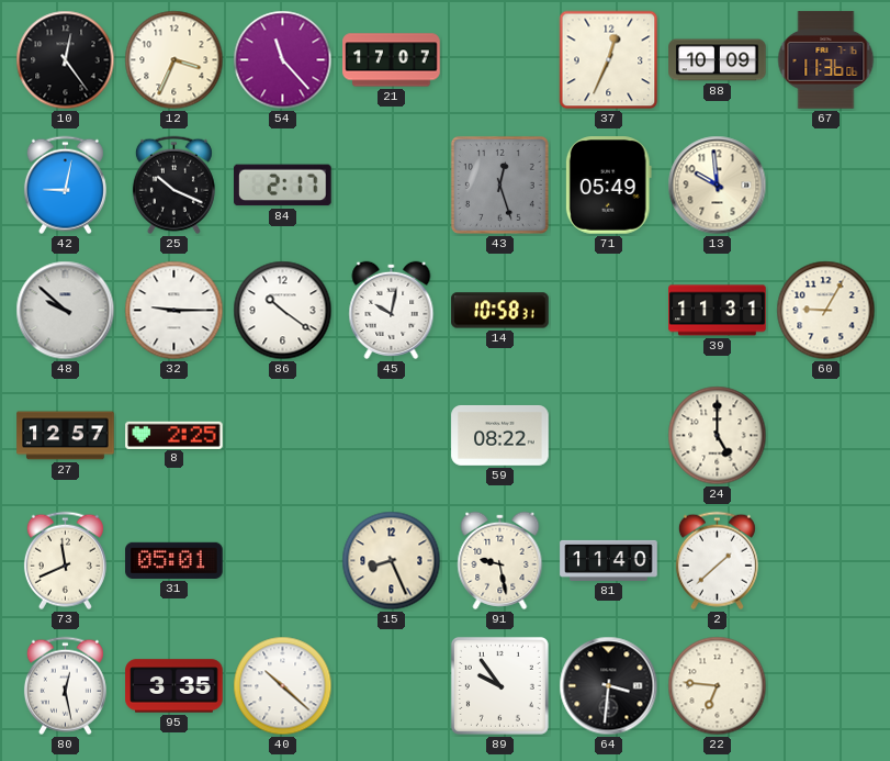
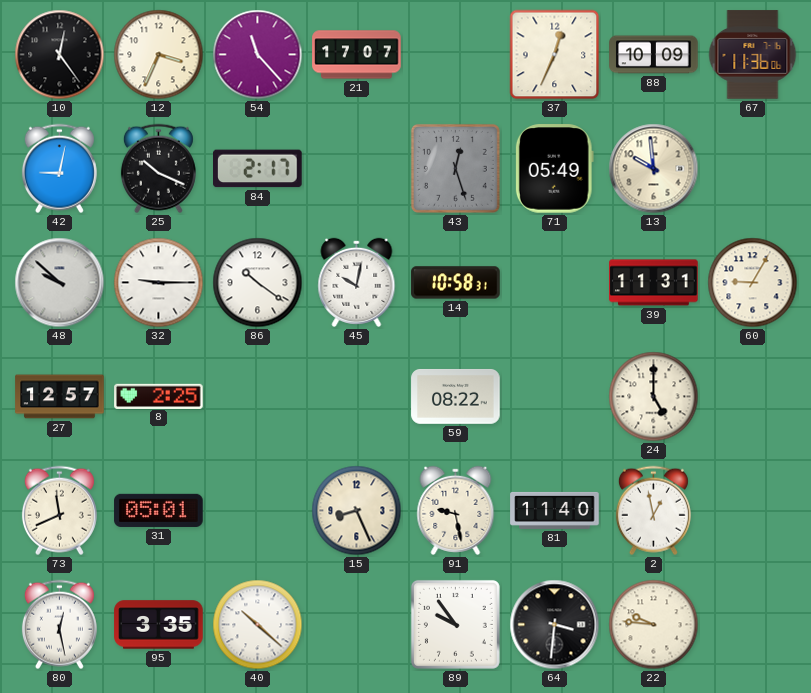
2: 1:38 -> 12:58
22: 6:46 -> 9:46
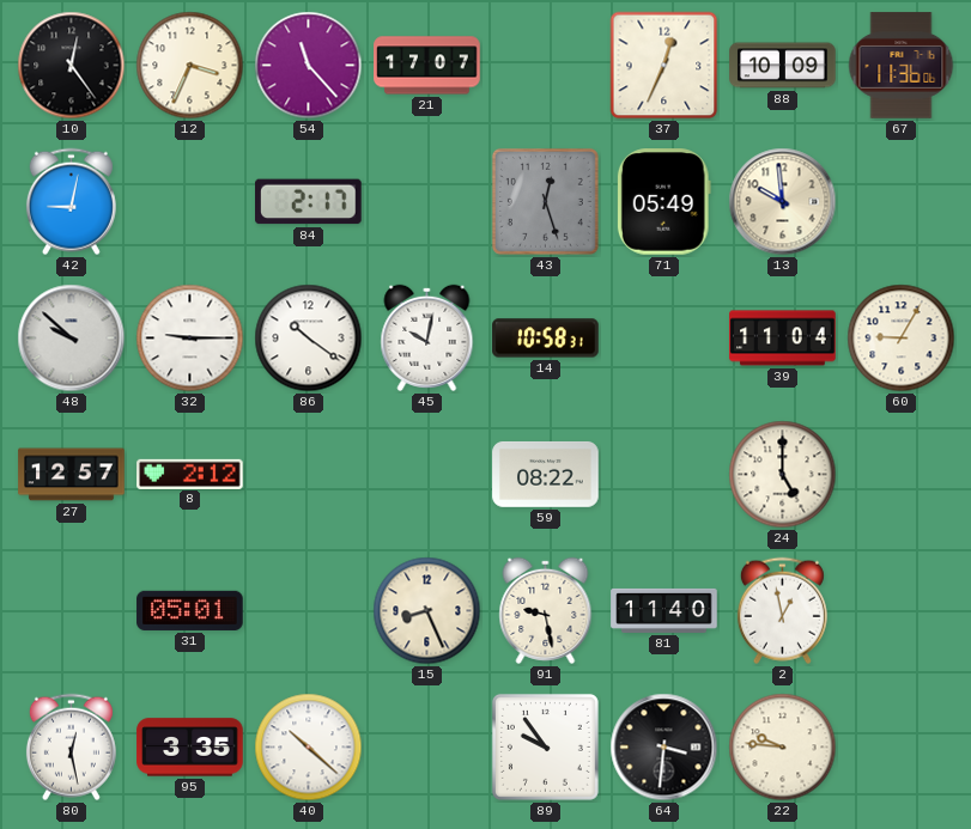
25: 10:19 -> none
39: 11:31 -> 11:04
8: 2:25 -> 2:12
73: 11:41 -> none
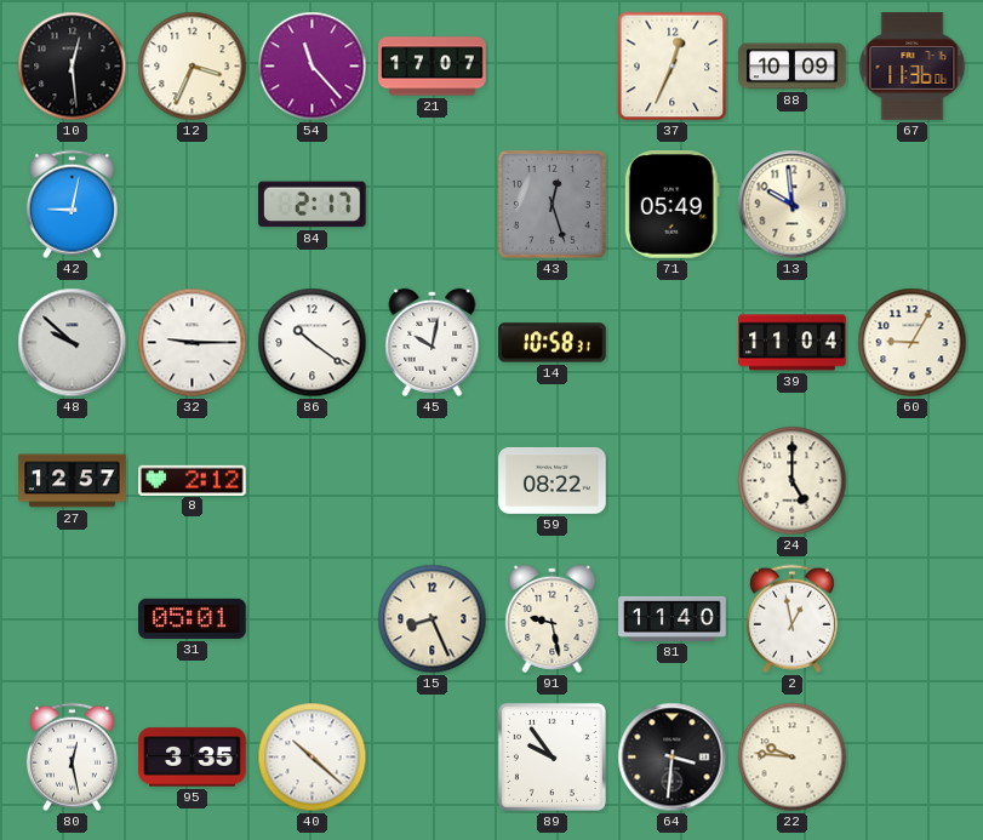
10: 12:24 -> 12:29
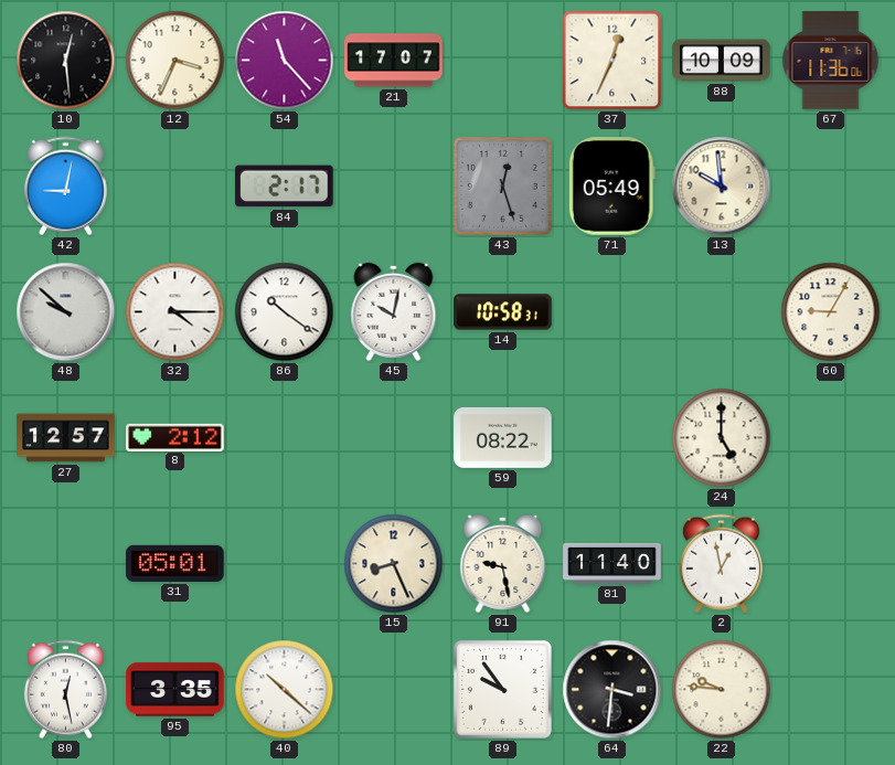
32: 9:15 -> 4:15
39: 11:04 -> none
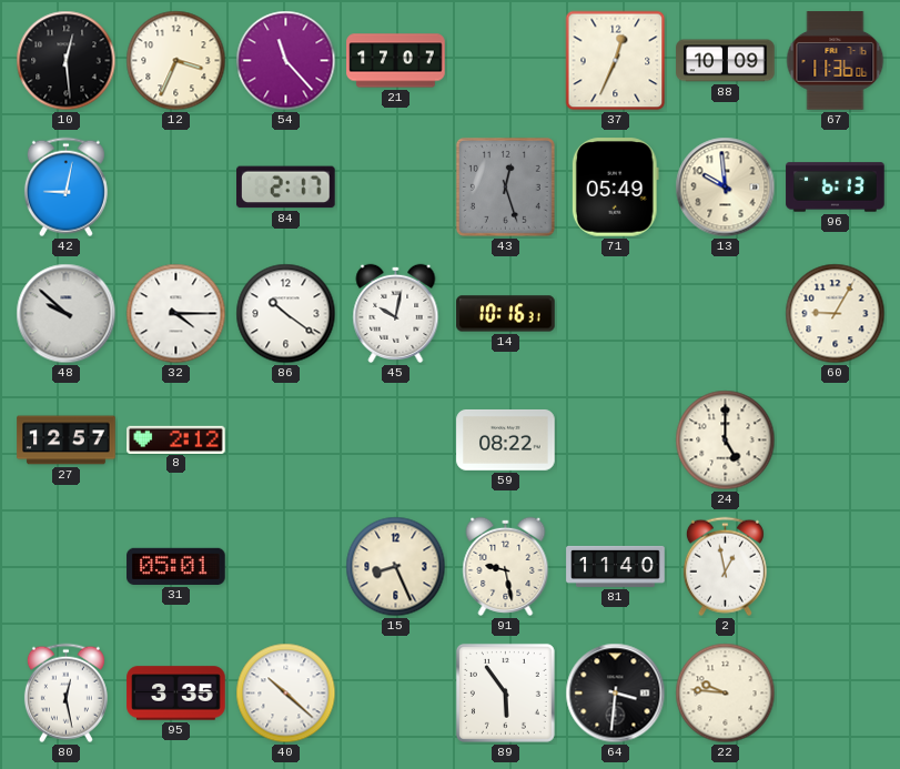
96: none -> 6:13
14: 10:58 -> 10:16
89: 9:54 -> 5:54
